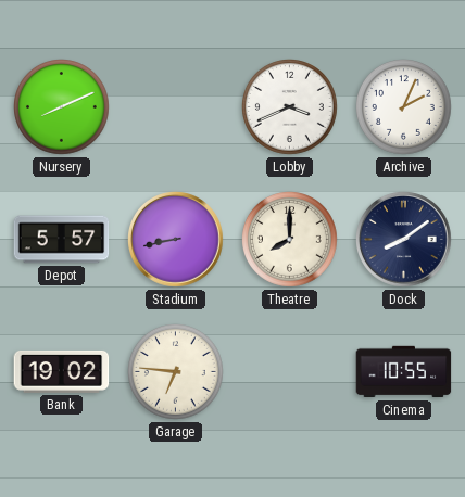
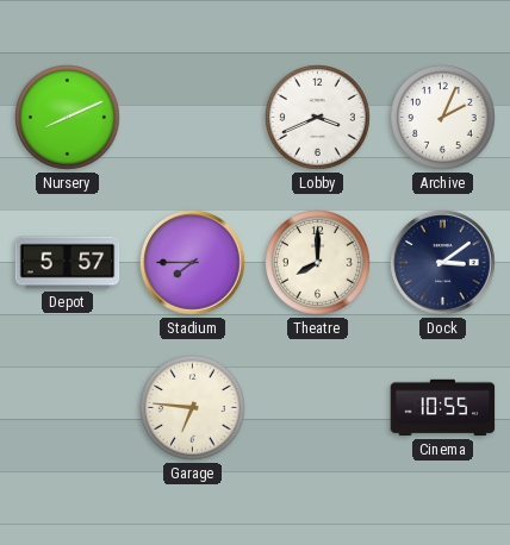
Stadium: 8:43 -> 7:45
Dock: 8:09 -> 3:09
Bank: 19:02 -> none
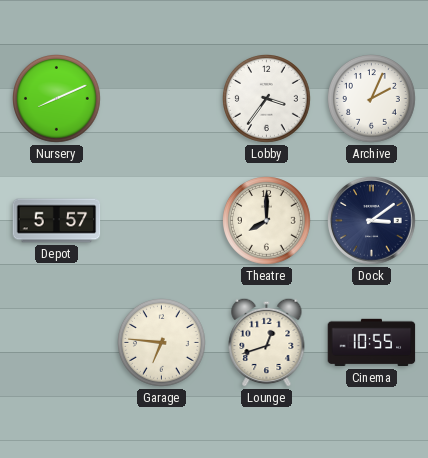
Lobby: 3:41 -> 3:36
Stadium: 7:45 -> none
Lounge: none -> 12:42
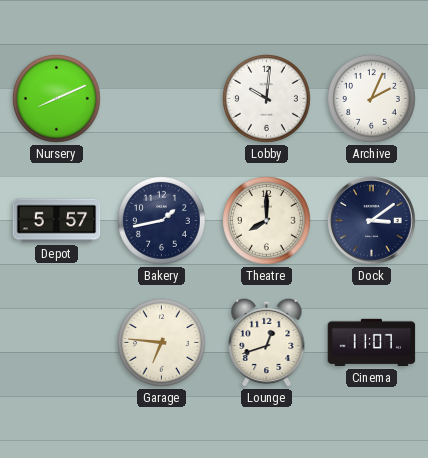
Lobby: 3:36 -> 10:01
Bakery: none -> 1:43
Cinema: 10:55 -> 11:07
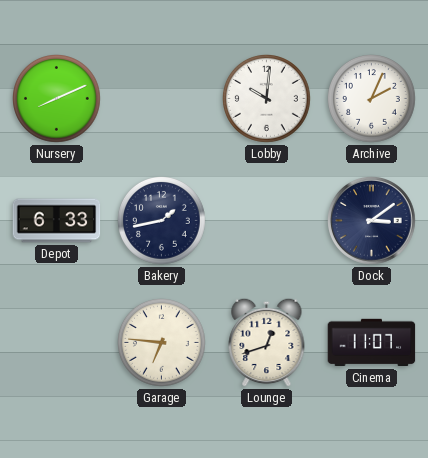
Depot: 5:57 -> 6:33
Theatre: 8:00 -> none
